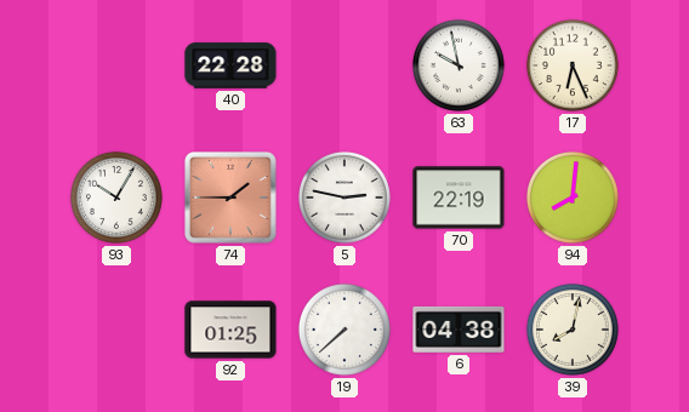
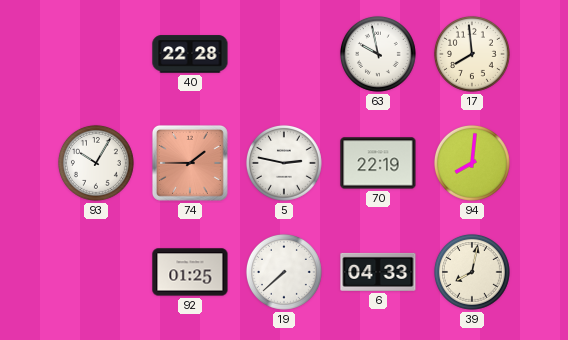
17: 6:26 -> 7:59
6: 04:38 -> 04:33
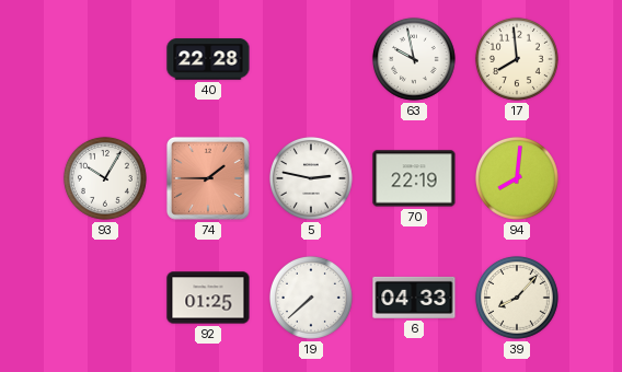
39: 8:02 -> 8:07
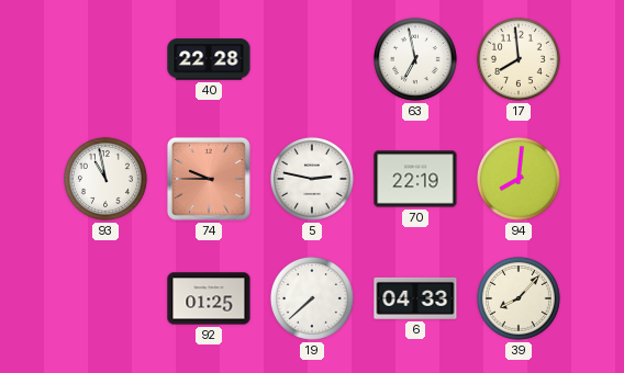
63: 9:58 -> 6:58
93: 10:05 -> 10:58
74: 1:45 -> 9:45
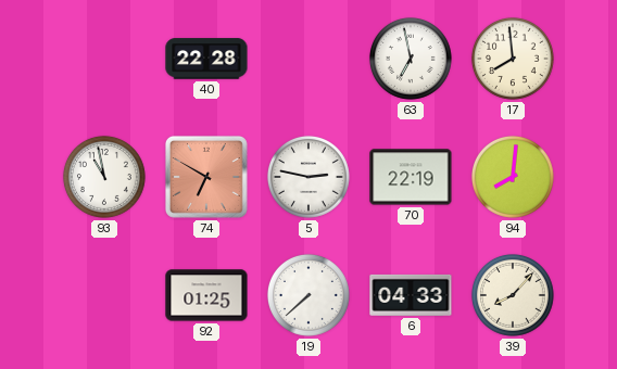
74: 9:45 -> 6:50
